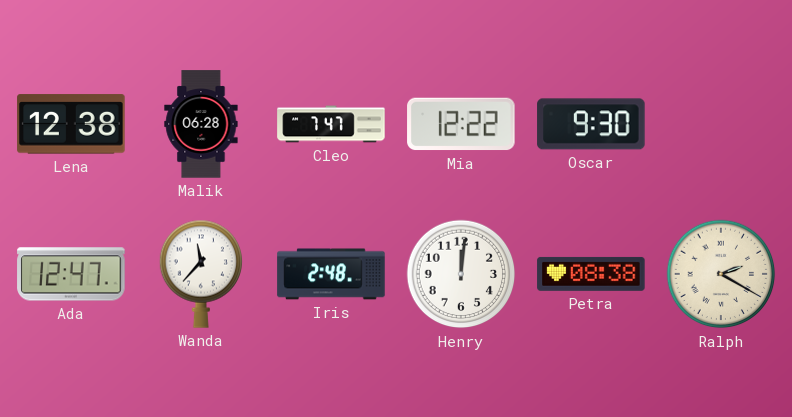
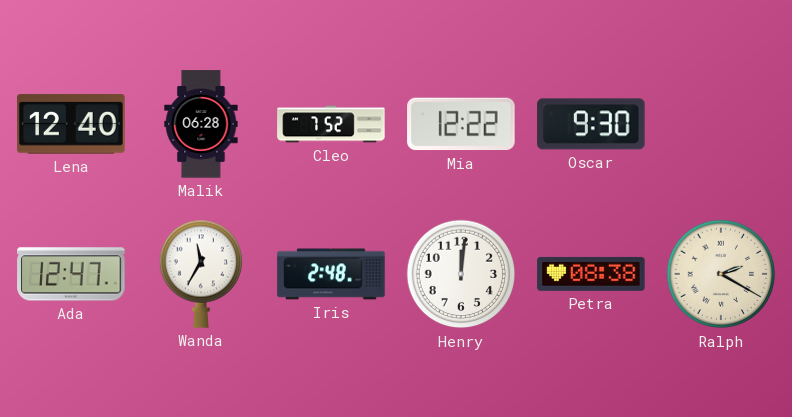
Lena: 12:38 -> 12:40
Cleo: 7:47 -> 7:52
Wanda: 11:37 -> 11:35
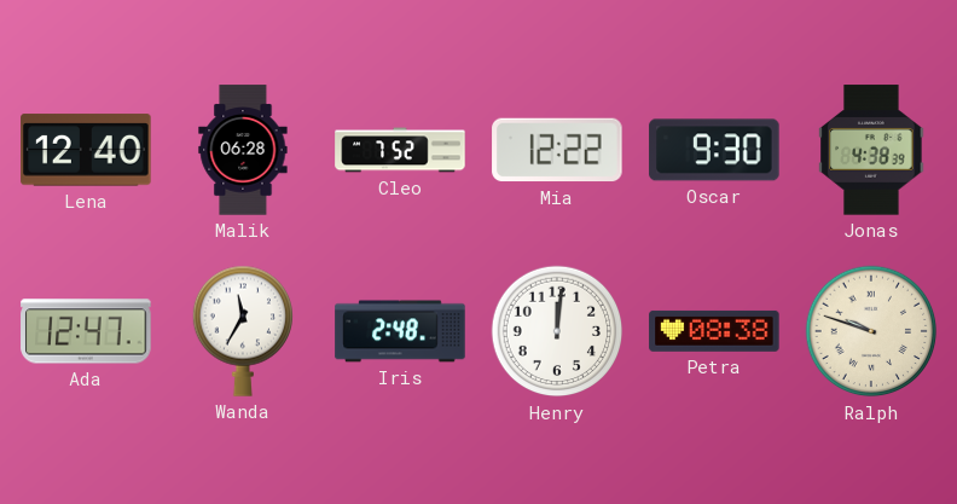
Jonas: none -> 4:38
Ralph: 2:20 -> 9:48
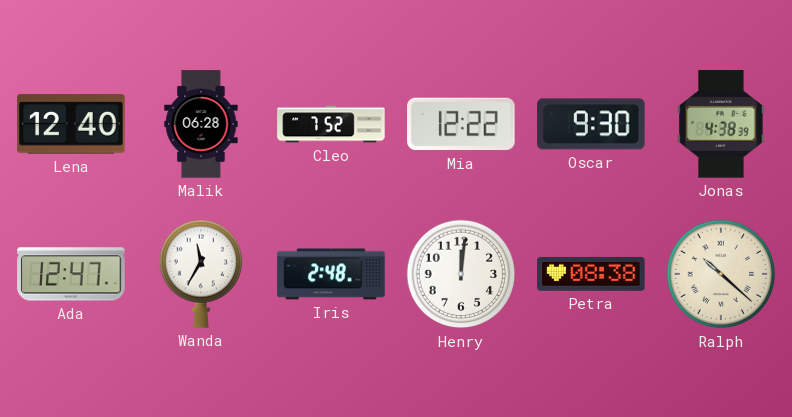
Ralph: 9:48 -> 10:22
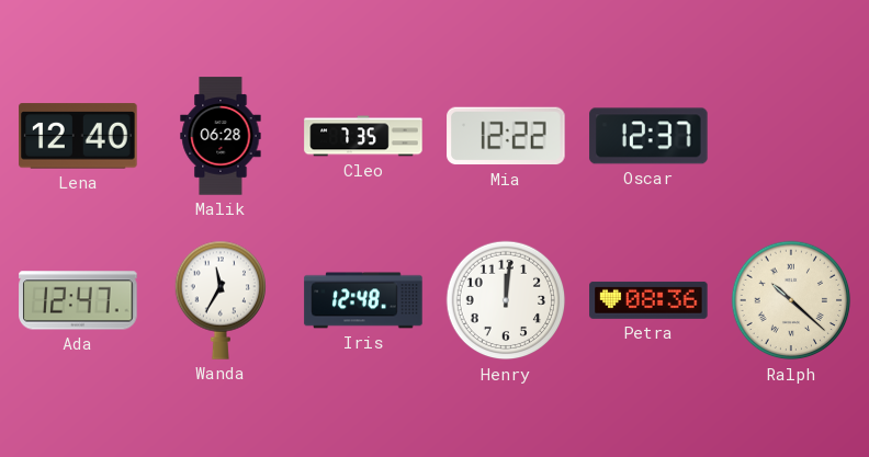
Cleo: 7:52 -> 7:35
Oscar: 9:30 -> 12:37
Jonas: 4:38 -> none
Iris: 2:48 -> 12:48
Petra: 08:38 -> 08:36
